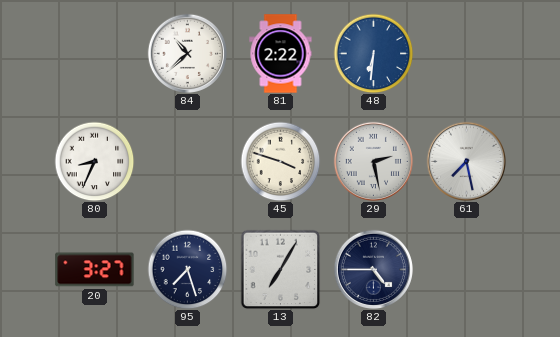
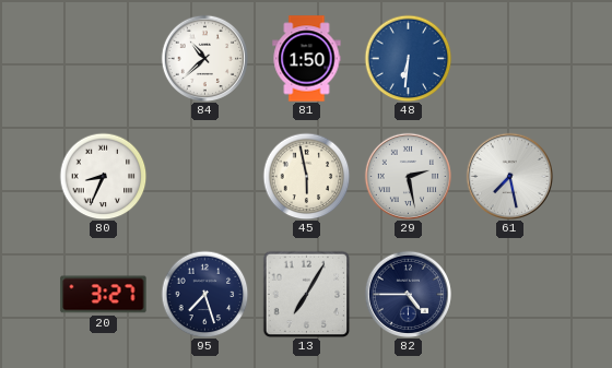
81: 2:22 -> 1:50
45: 3:48 -> 5:58
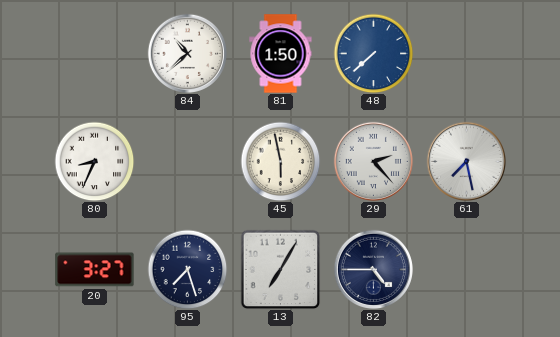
48: 6:31 -> 7:38
29: 2:28 -> 2:23
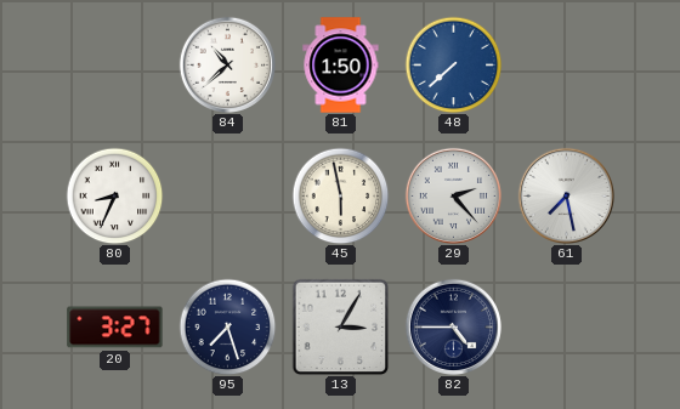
13: 7:05 -> 3:05
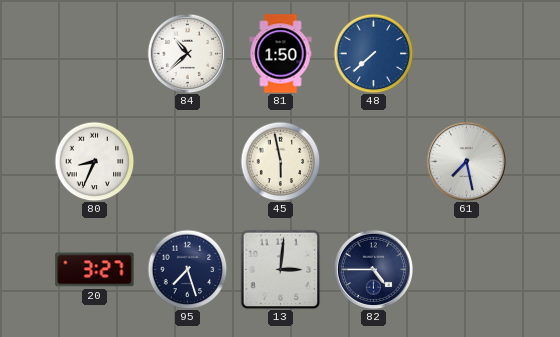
29: 2:23 -> none
13: 3:05 -> 3:01
